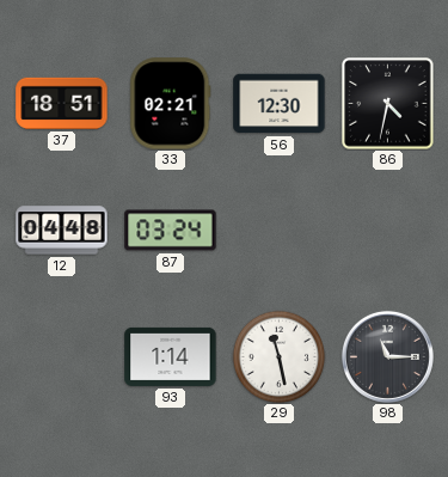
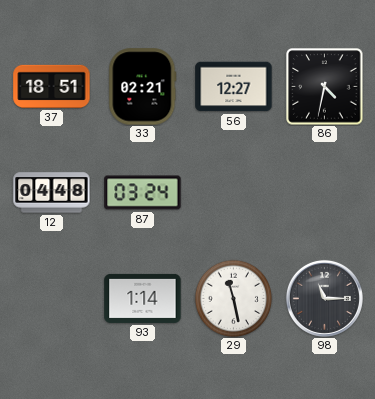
56: 12:30 -> 12:27
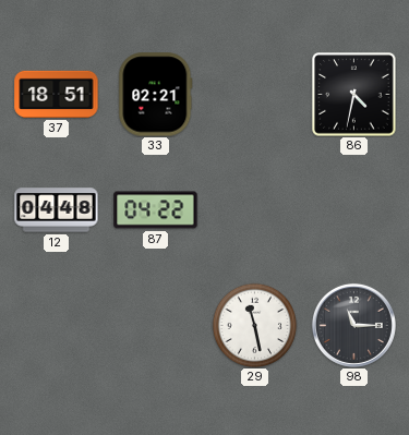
56: 12:27 -> none
87: 03:24 -> 04:22
93: 1:14 -> none
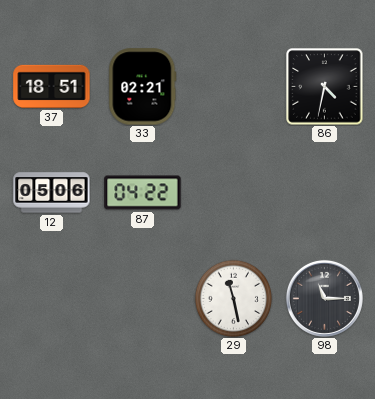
12: 04:48 -> 05:06
